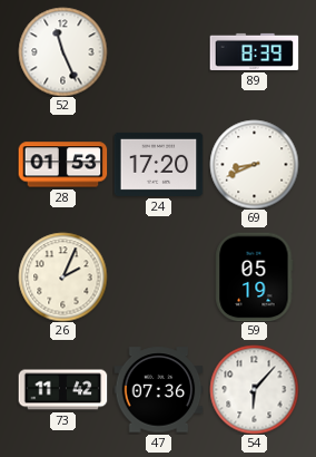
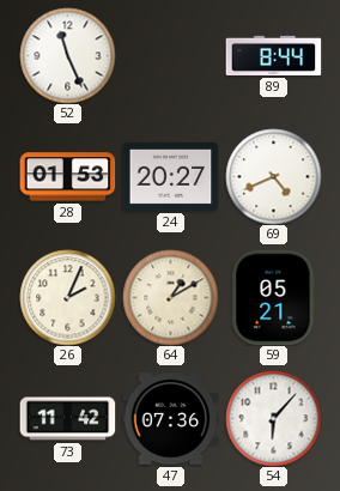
89: 8:39 -> 8:44
24: 17:20 -> 20:27
69: 8:41 -> 4:41
64: none -> 1:10
59: 05:19 -> 05:21
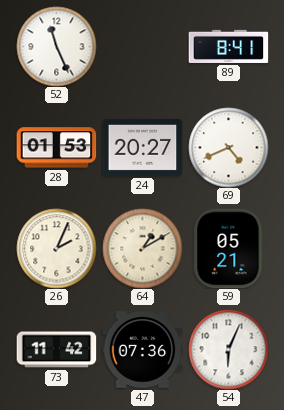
89: 8:44 -> 8:41
54: 6:07 -> 6:04
